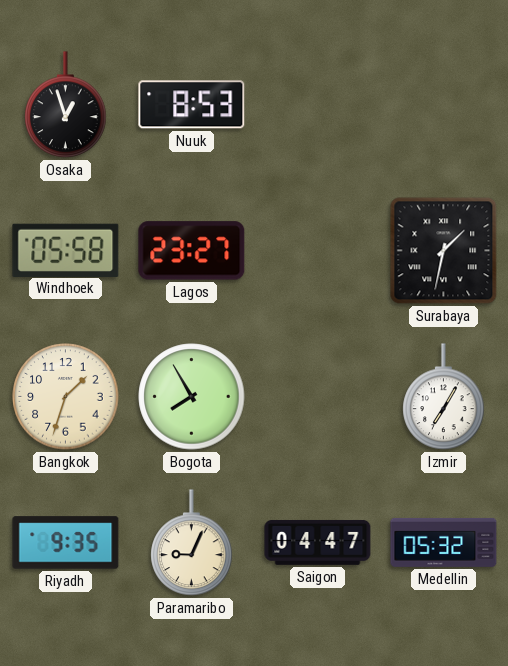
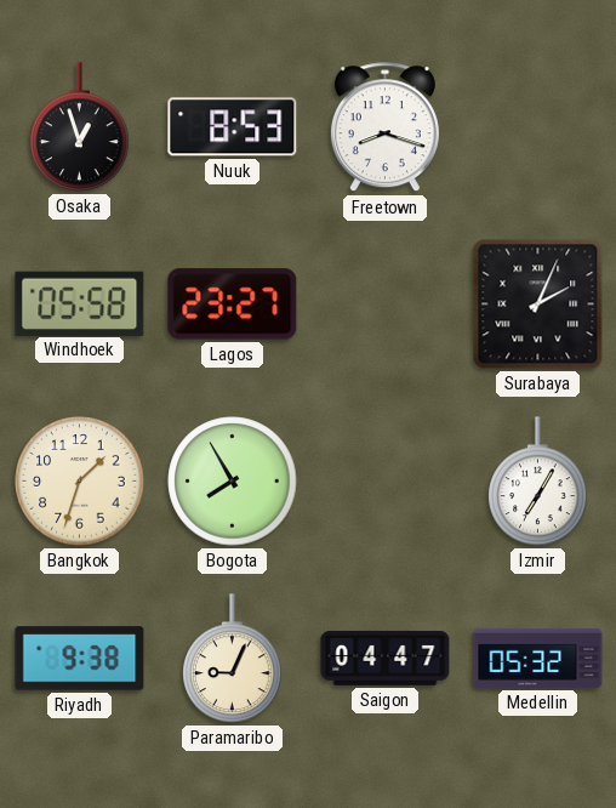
Freetown: none -> 8:18
Surabaya: 1:32 -> 2:04
Riyadh: 9:35 -> 9:38
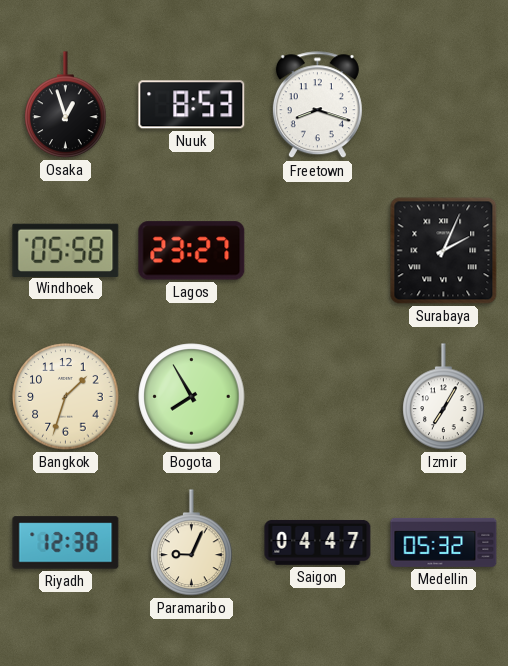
Riyadh: 9:38 -> 12:38
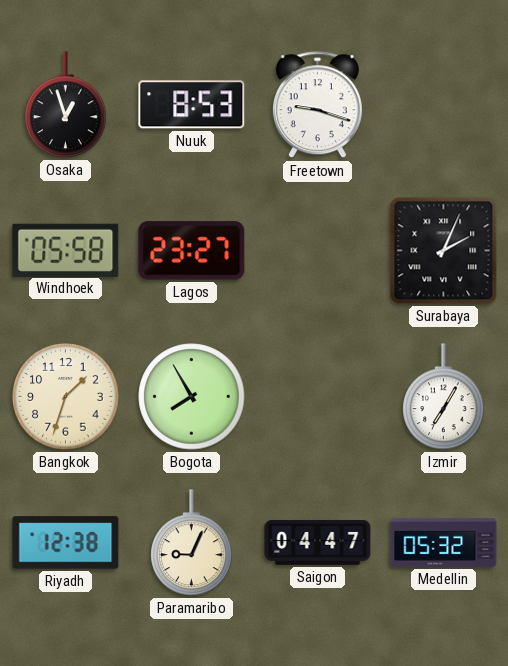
Freetown: 8:18 -> 9:18
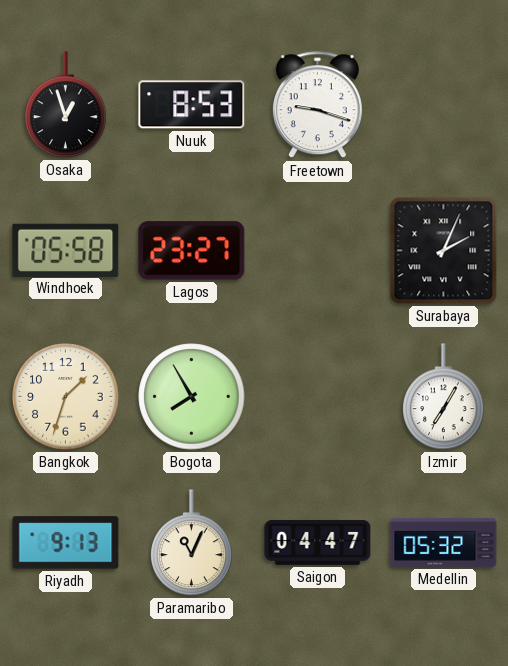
Riyadh: 12:38 -> 9:13
Paramaribo: 9:04 -> 11:04
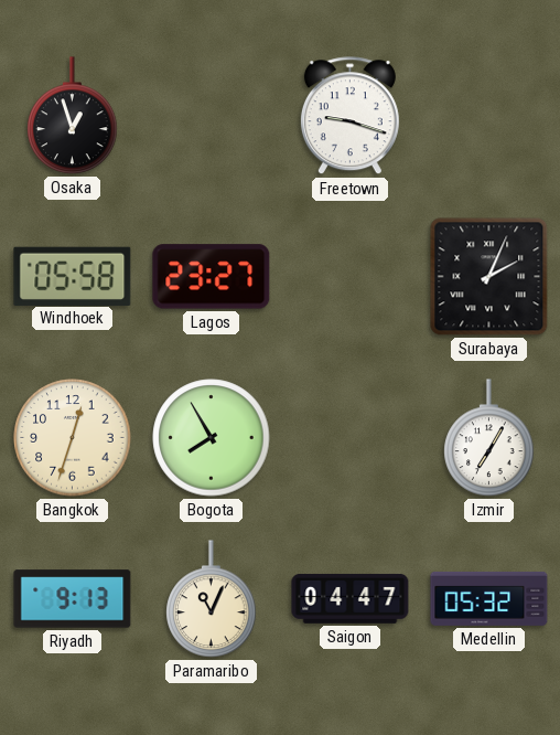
Nuuk: 8:53 -> none
Bangkok: 1:33 -> 12:33
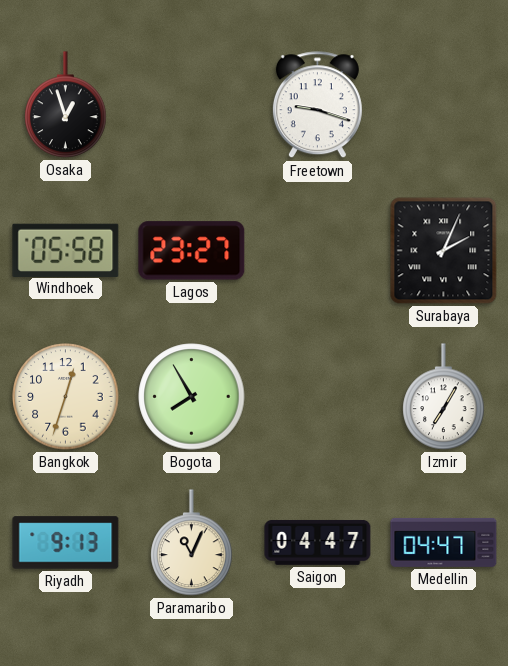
Medellin: 05:32 -> 04:47
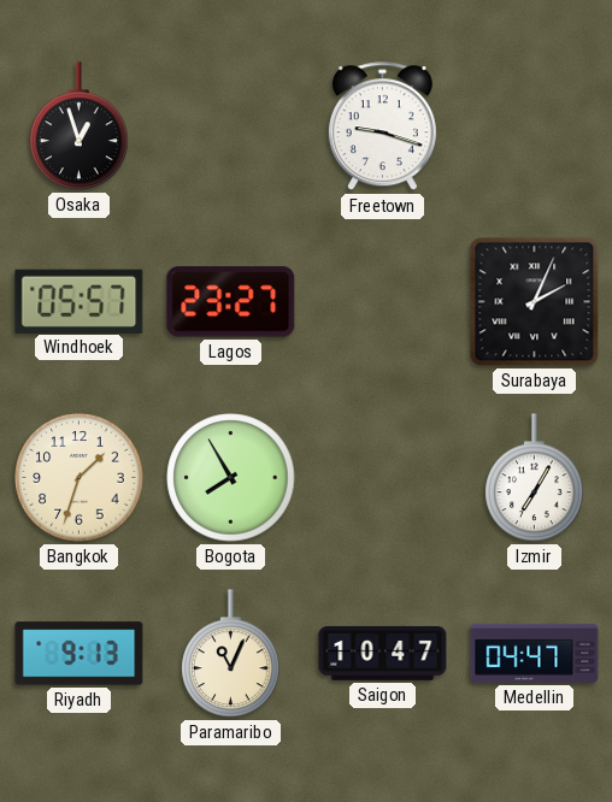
Windhoek: 05:58 -> 05:57
Bangkok: 12:33 -> 1:33
Saigon: 04:47 -> 10:47
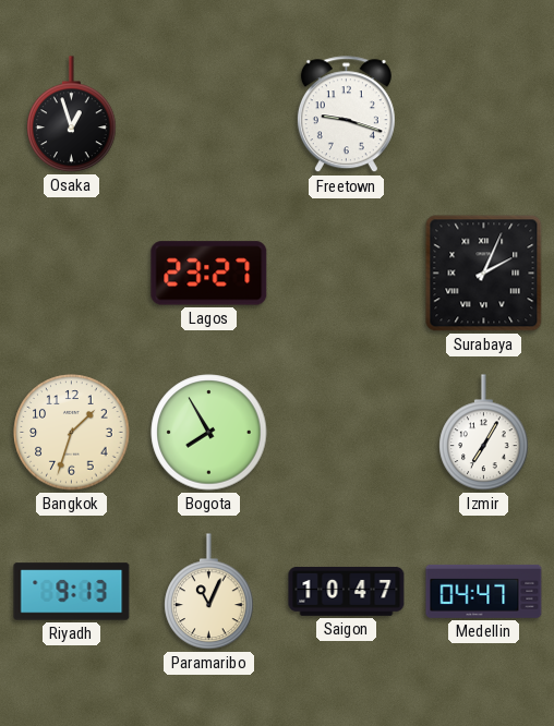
Windhoek: 05:57 -> none
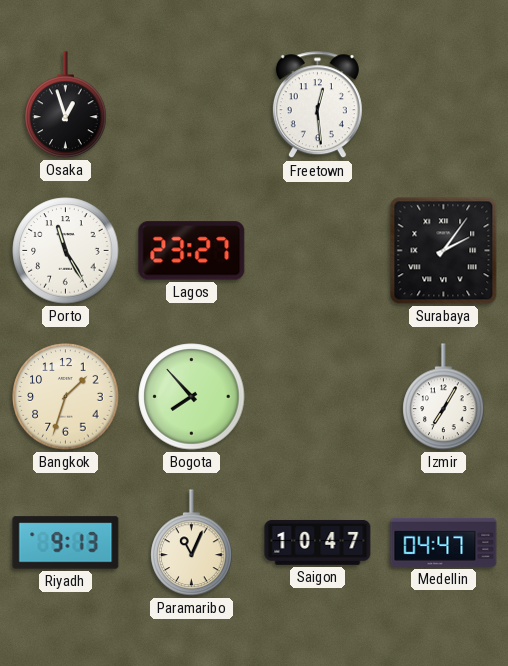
Freetown: 9:18 -> 12:29
Porto: none -> 11:25
Surabaya: 2:04 -> 2:06
Bogota: 7:55 -> 7:53
